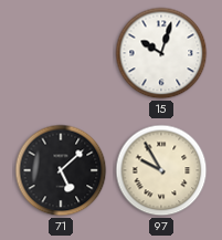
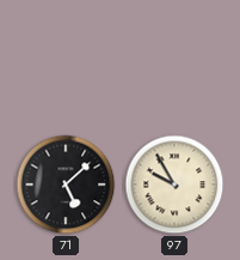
15: 10:03 -> none
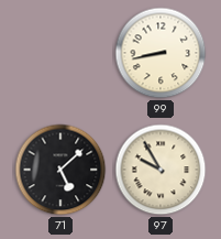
99: none -> 8:43
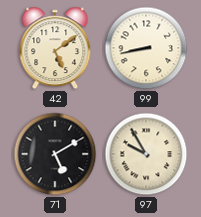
42: none -> 5:09
71: 5:08 -> 5:10
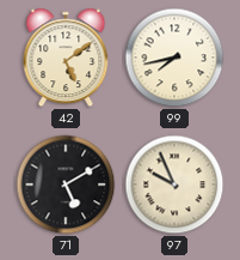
99: 8:43 -> 7:43
97: 9:55 -> 9:56
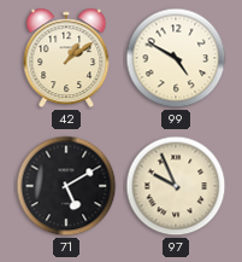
42: 5:09 -> 1:09
99: 7:43 -> 4:50
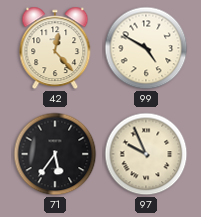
42: 1:09 -> 12:23
71: 5:10 -> 5:36
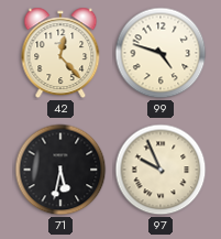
99: 4:50 -> 4:48
71: 5:36 -> 5:32
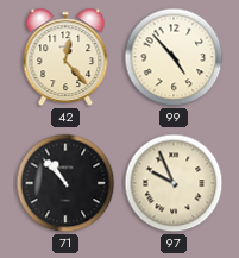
99: 4:48 -> 4:53
71: 5:32 -> 10:53
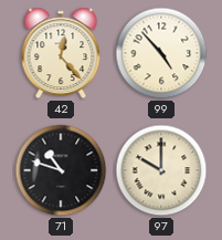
71: 10:53 -> 10:48
97: 9:56 -> 10:00
